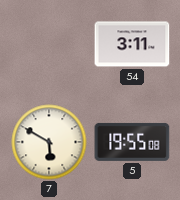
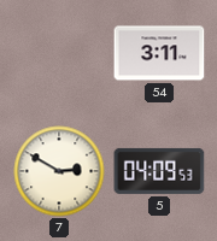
7: 5:50 -> 2:50
5: 19:55 -> 04:09
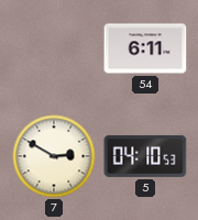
54: 3:11 -> 6:11
5: 04:09 -> 04:10
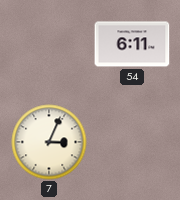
7: 2:50 -> 3:04
5: 04:10 -> none
